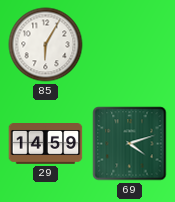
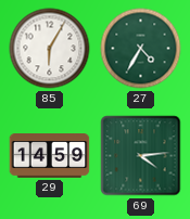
27: none -> 4:35
69: 4:12 -> 4:14
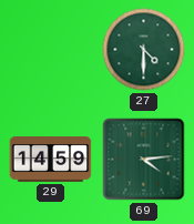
85: 6:05 -> none
27: 4:35 -> 4:30
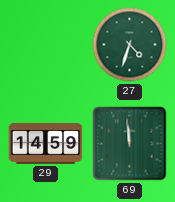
27: 4:30 -> 4:33
69: 4:14 -> 11:59
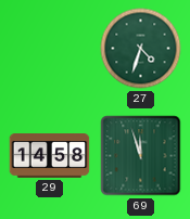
29: 14:59 -> 14:58
69: 11:59 -> 11:57
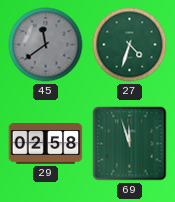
45: none -> 11:39
29: 14:58 -> 02:58
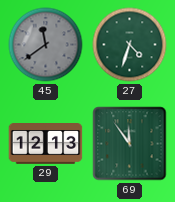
29: 02:58 -> 12:13
69: 11:57 -> 11:54
